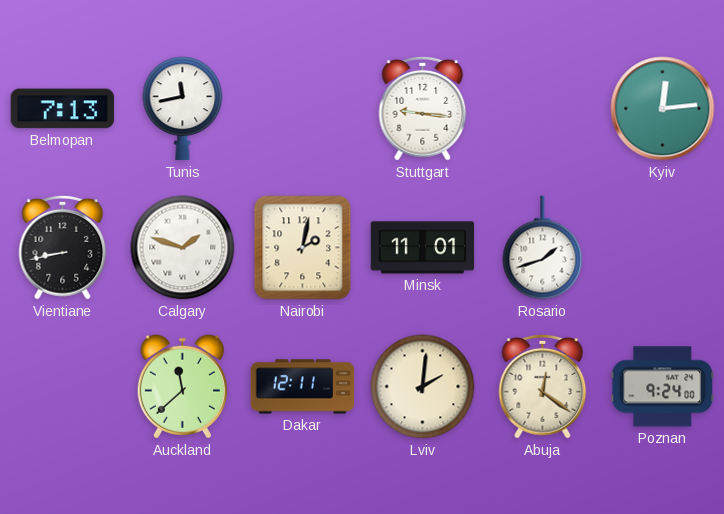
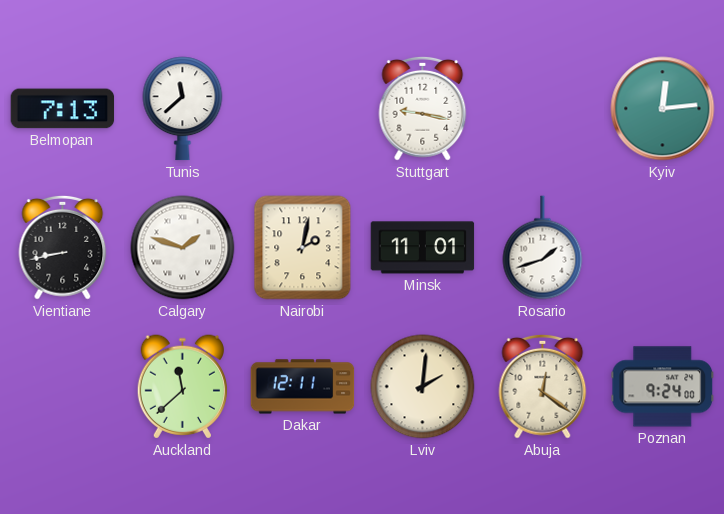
Tunis: 11:43 -> 11:38
Stuttgart: 9:16 -> 9:17
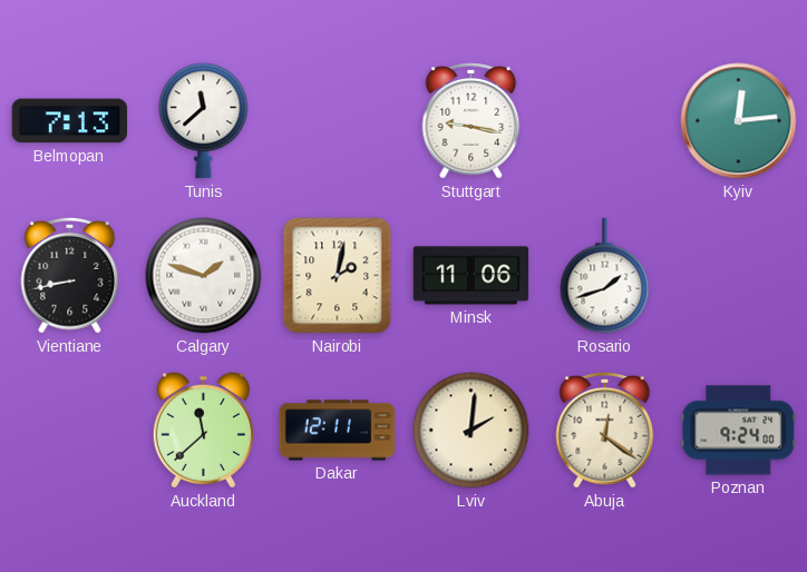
Minsk: 11:01 -> 11:06
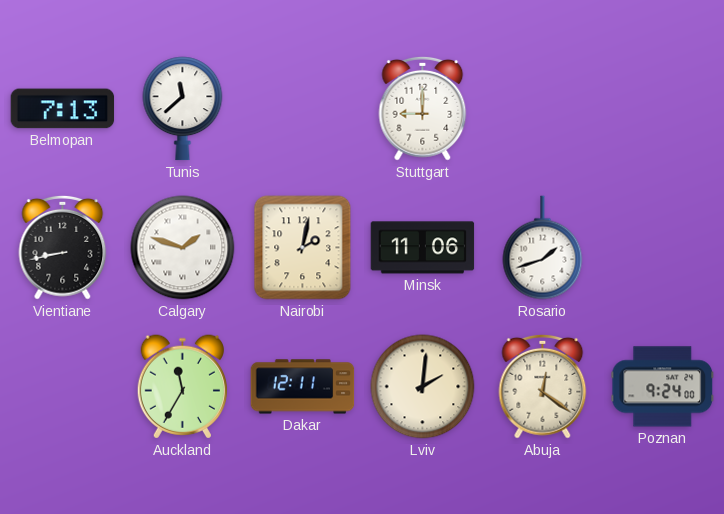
Stuttgart: 9:17 -> 9:00
Kyiv: 12:14 -> none
Auckland: 11:38 -> 11:35
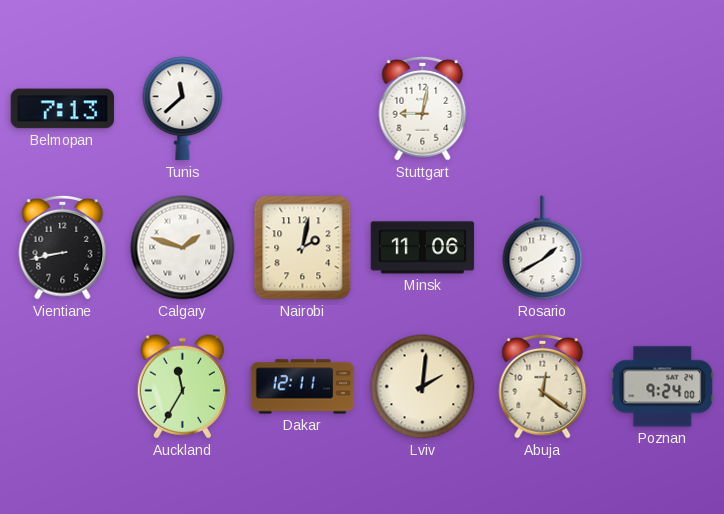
Stuttgart: 9:00 -> 9:02
Rosario: 1:42 -> 1:40
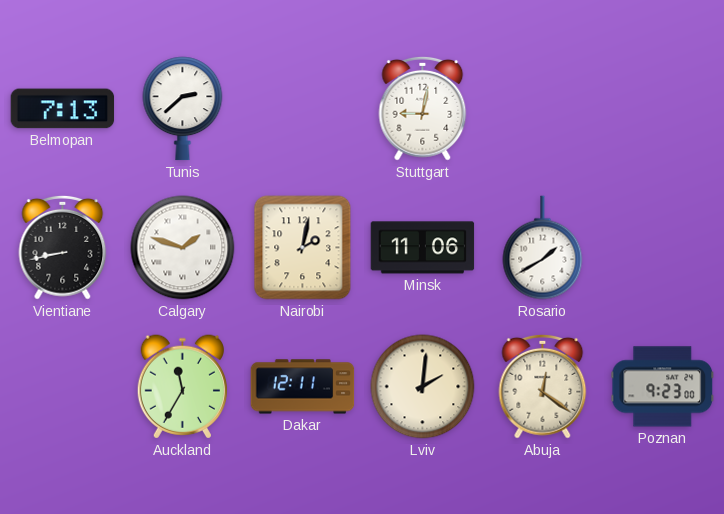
Tunis: 11:38 -> 2:38
Poznan: 9:24 -> 9:23
